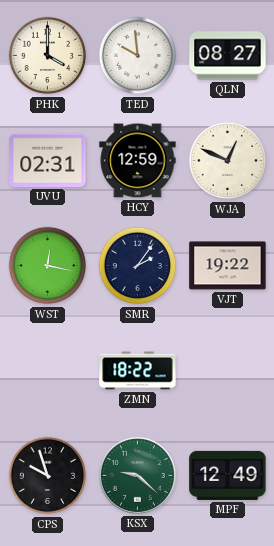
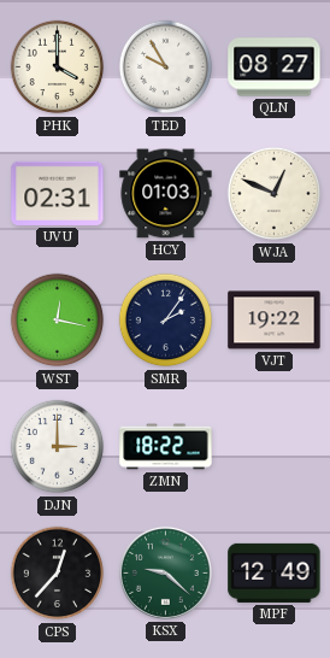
TED: 9:59 -> 9:55
HCY: 12:59 -> 01:03
DJN: none -> 3:00
CPS: 9:57 -> 12:37
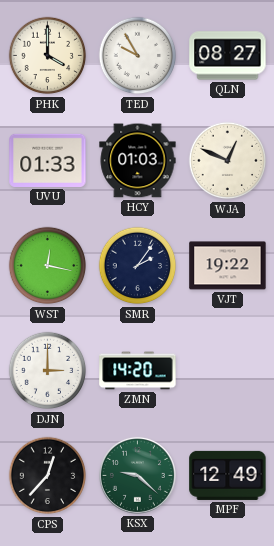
UVU: 02:31 -> 01:33
ZMN: 18:22 -> 14:20
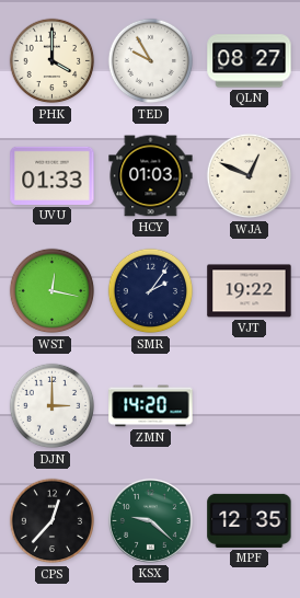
MPF: 12:49 -> 12:35
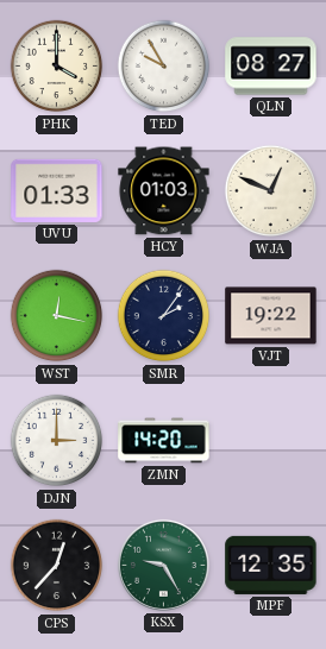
KSX: 9:22 -> 9:25
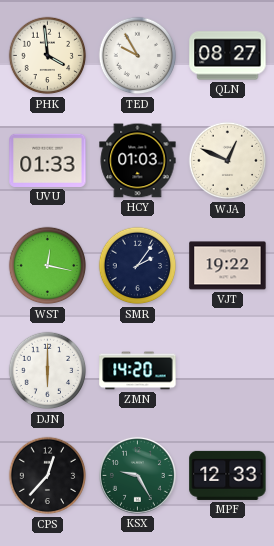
PHK: 4:00 -> 3:59
DJN: 3:00 -> 6:00
MPF: 12:35 -> 12:33
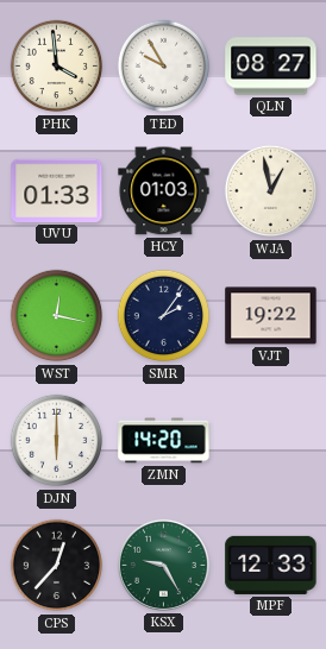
WJA: 12:49 -> 12:58
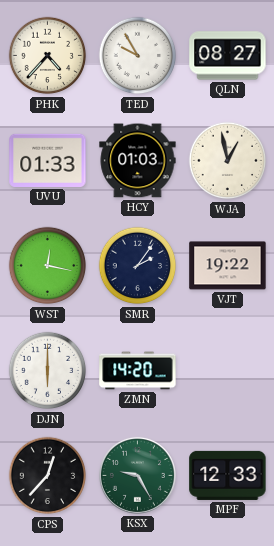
PHK: 3:59 -> 4:37
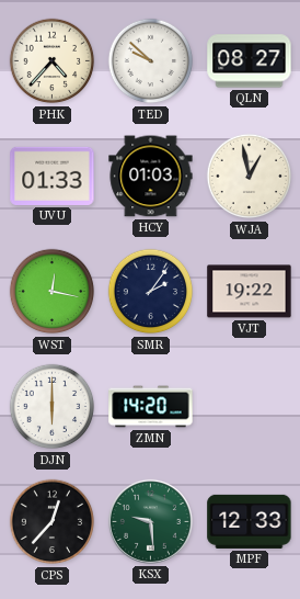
TED: 9:55 -> 9:52
KSX: 9:25 -> 9:29
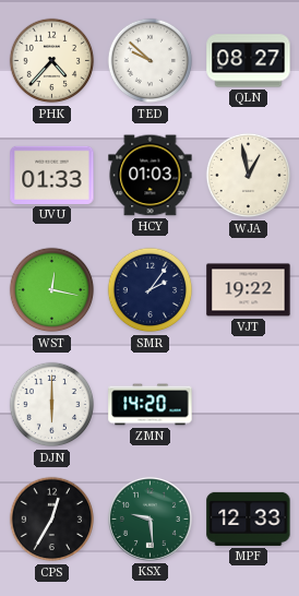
CPS: 12:37 -> 12:35
